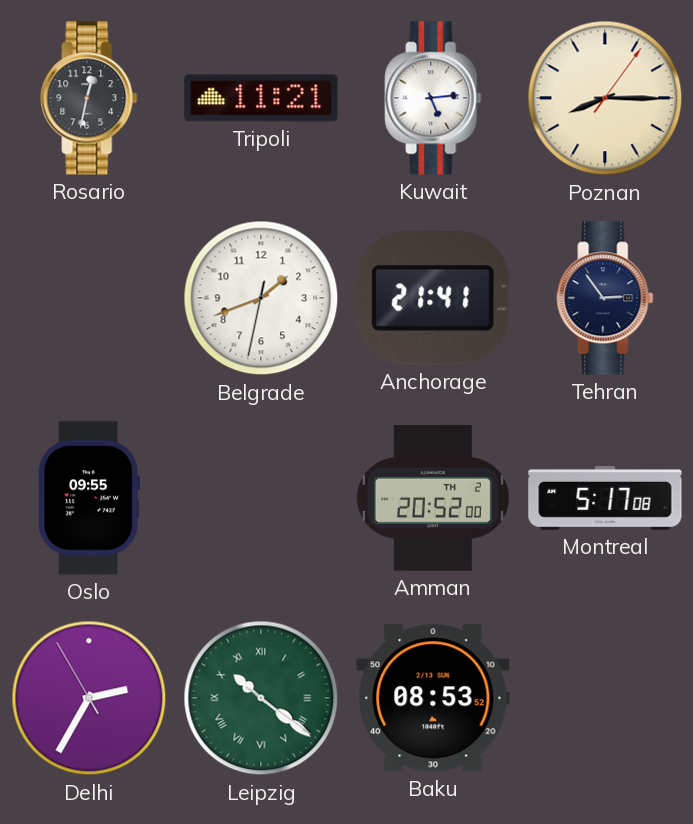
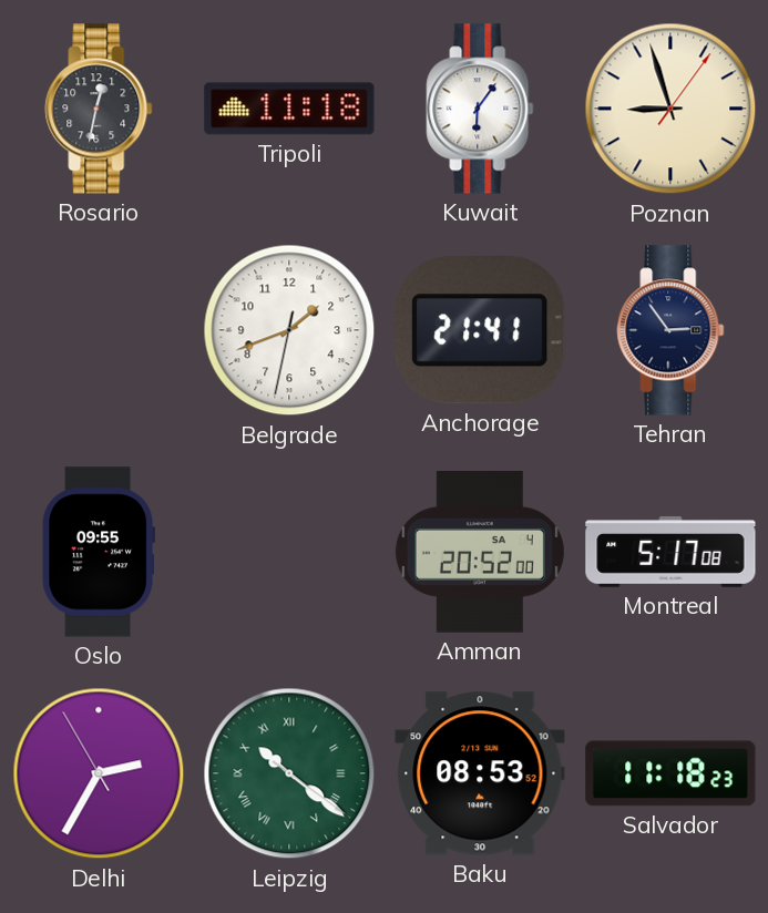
Tripoli: 11:21 -> 11:18
Kuwait: 5:14 -> 6:06
Poznan: 8:15 -> 8:57
Amman date: TH 2 -> SA 4
Salvador: none -> 11:18
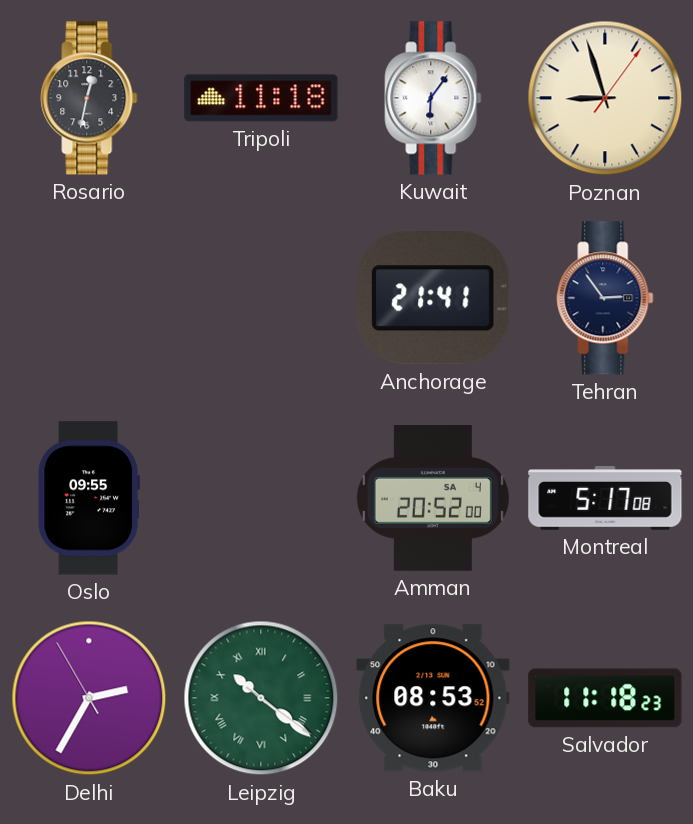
Belgrade: 1:41 -> none
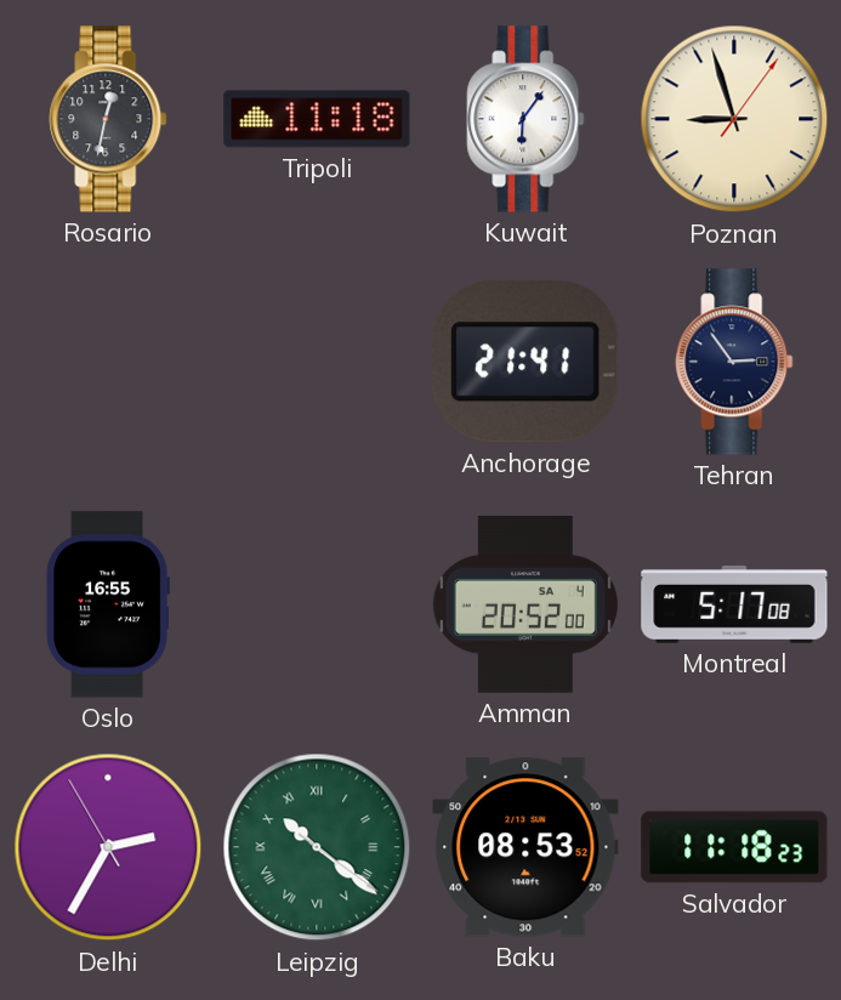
Oslo: 09:55 -> 16:55
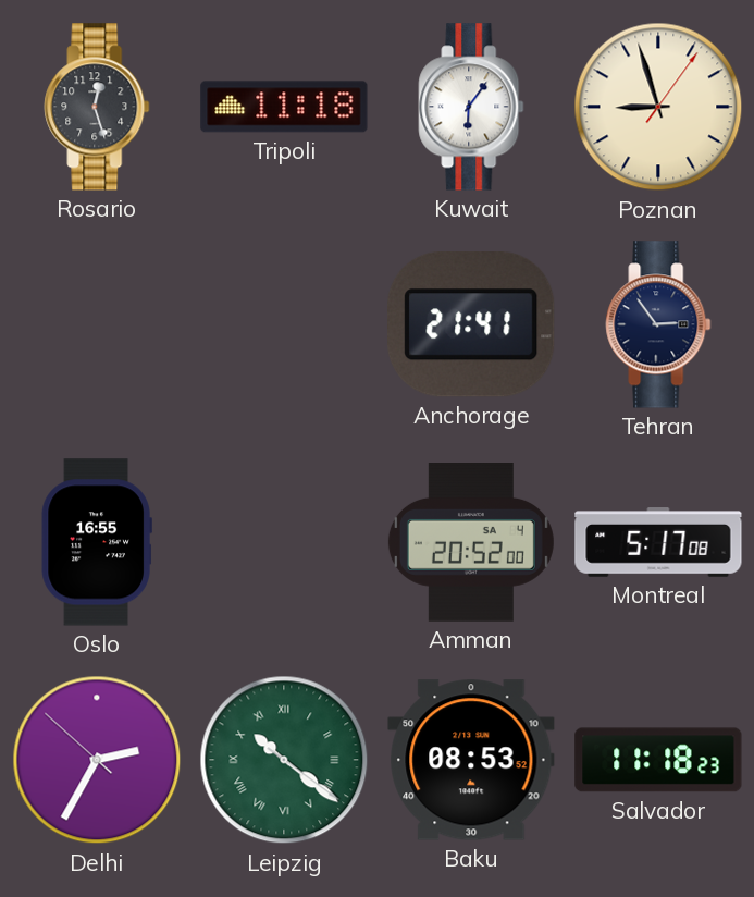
Rosario: 12:32 -> 12:27
Delhi: 2:34:55 -> 2:34:52
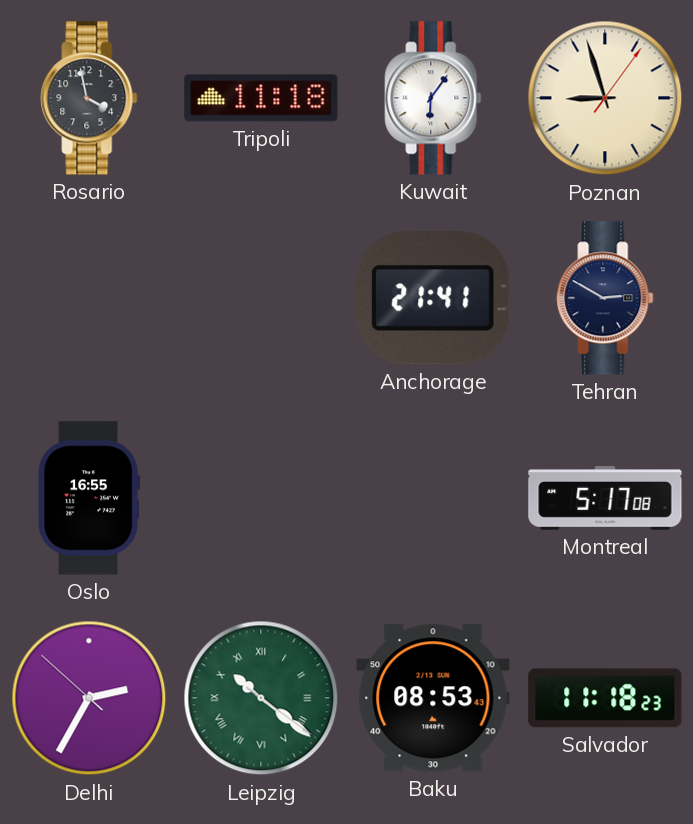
Rosario: 12:27 -> 3:58
Tehran: 2:54 -> 2:50
Amman: 20:52 -> none
Baku: 08:53:52 -> 08:53:43
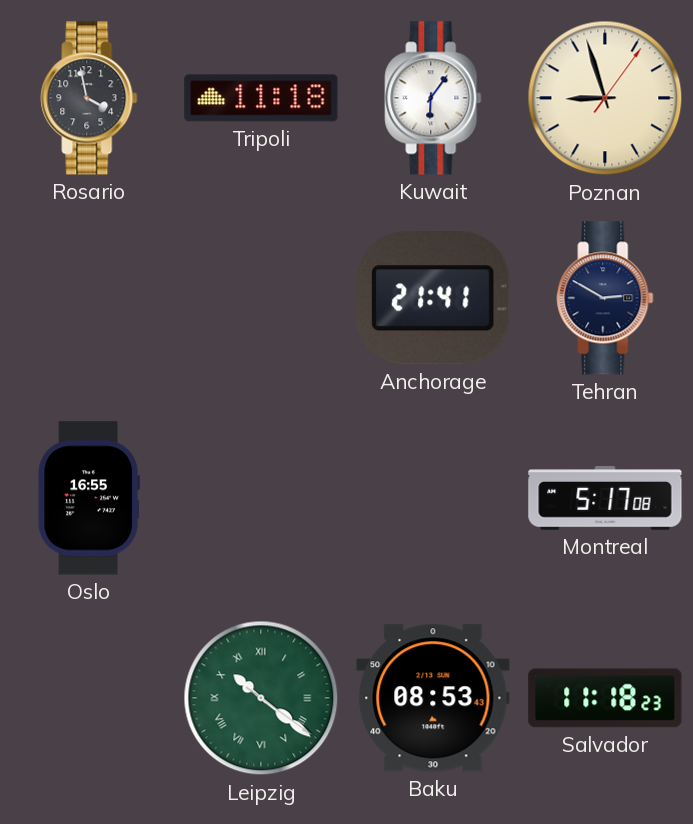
Delhi: 2:34 -> none
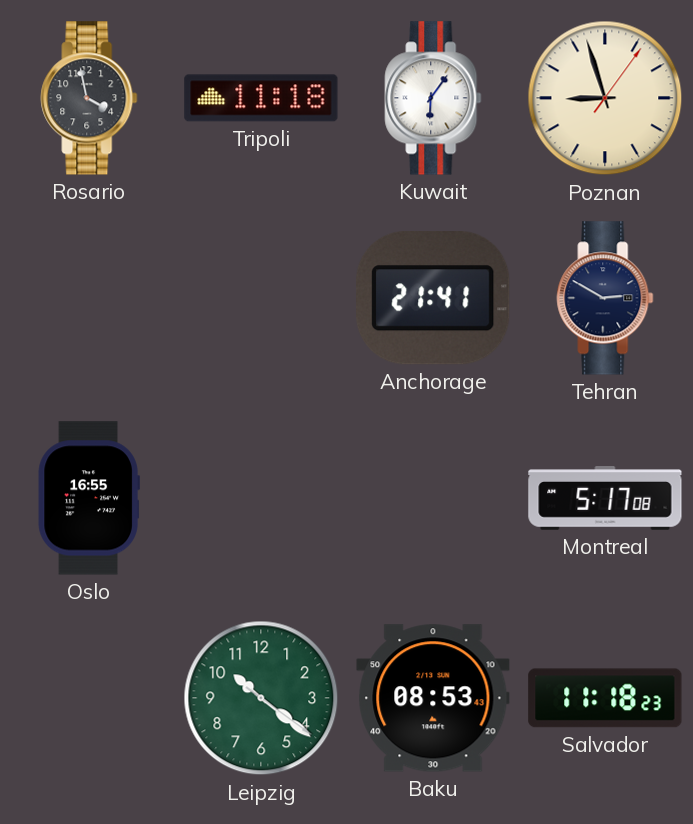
Leipzig numerals: Roman -> Arabic
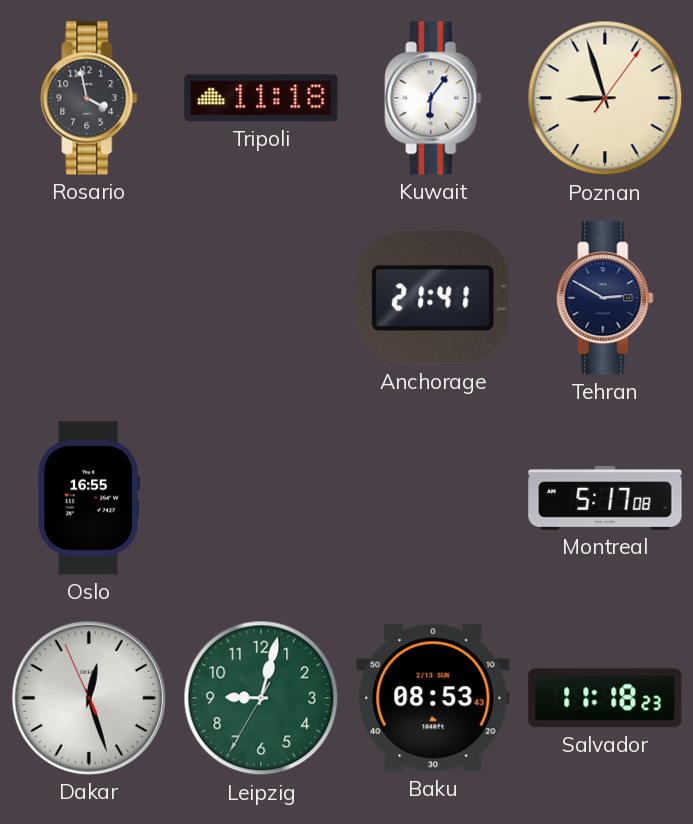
Dakar: none -> 12:26
Leipzig: 10:21 -> 9:02
